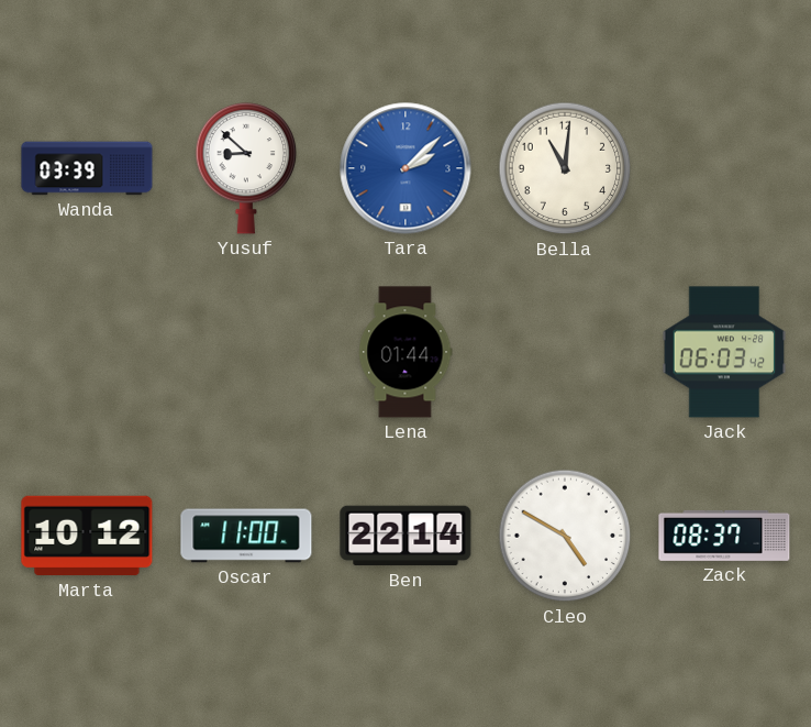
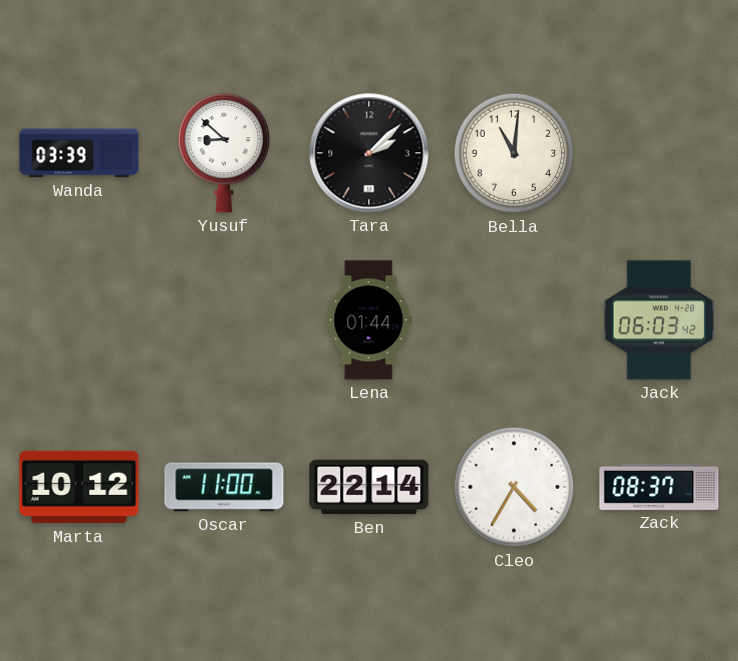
Tara dial: blue -> black
Cleo: 4:50 -> 4:35
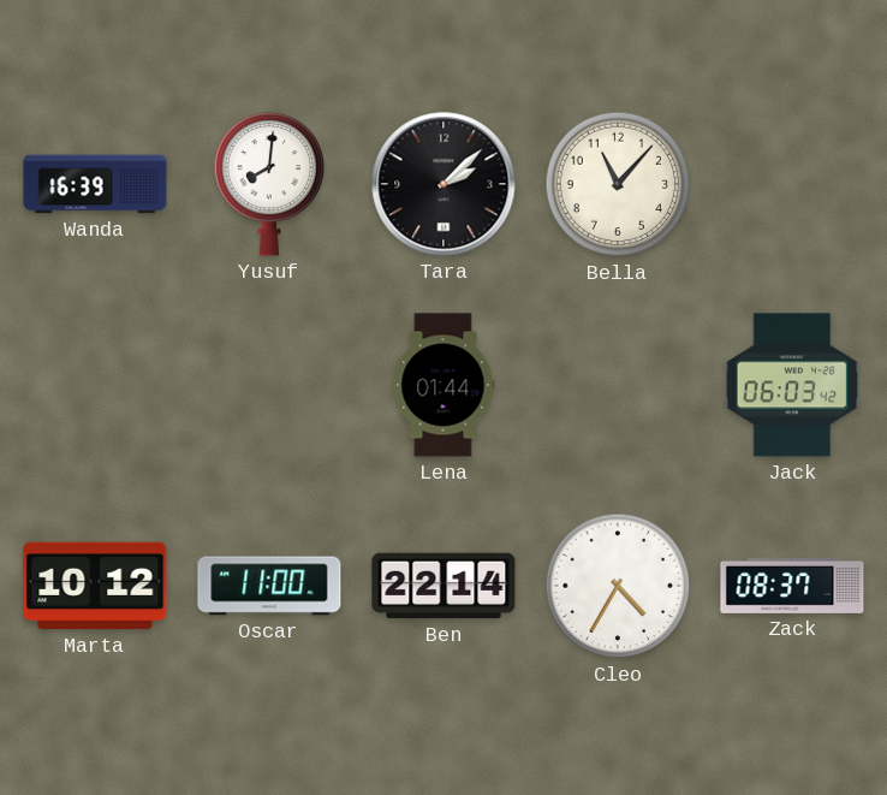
Wanda: 03:39 -> 16:39
Yusuf: 8:52 -> 8:01
Bella: 11:01 -> 11:07
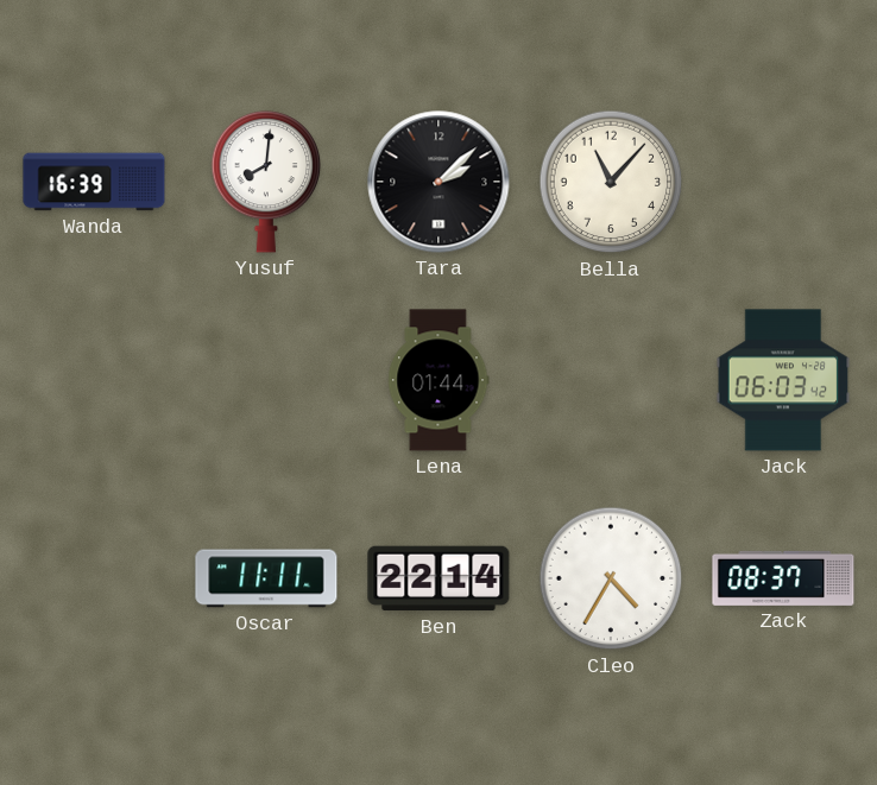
Marta: 10:12 -> none
Oscar: 11:00 -> 11:11
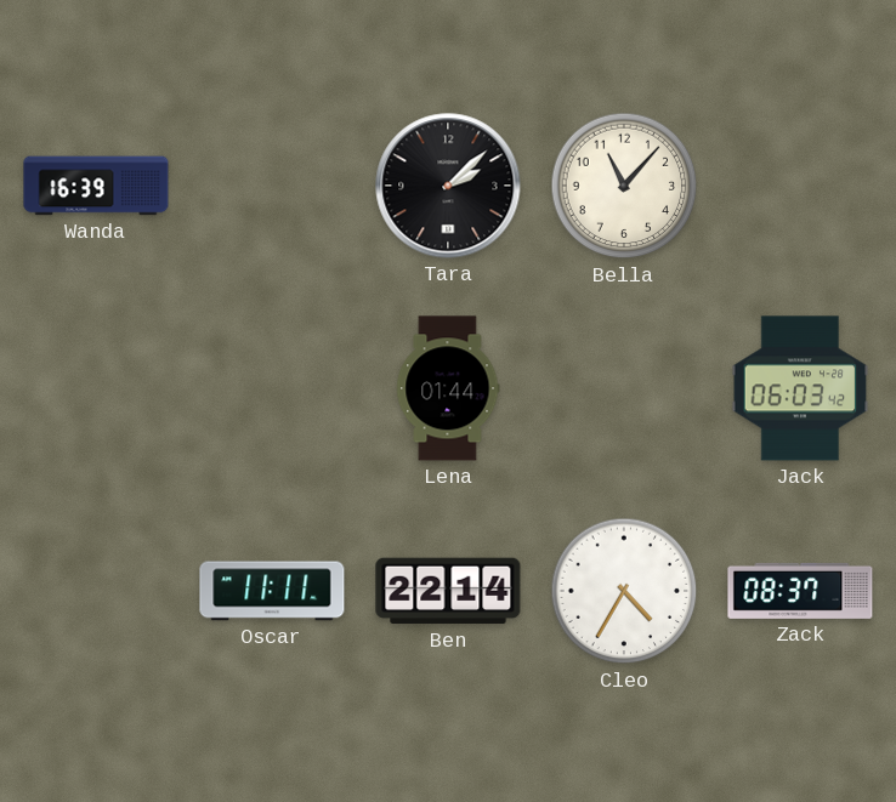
Yusuf: 8:01 -> none
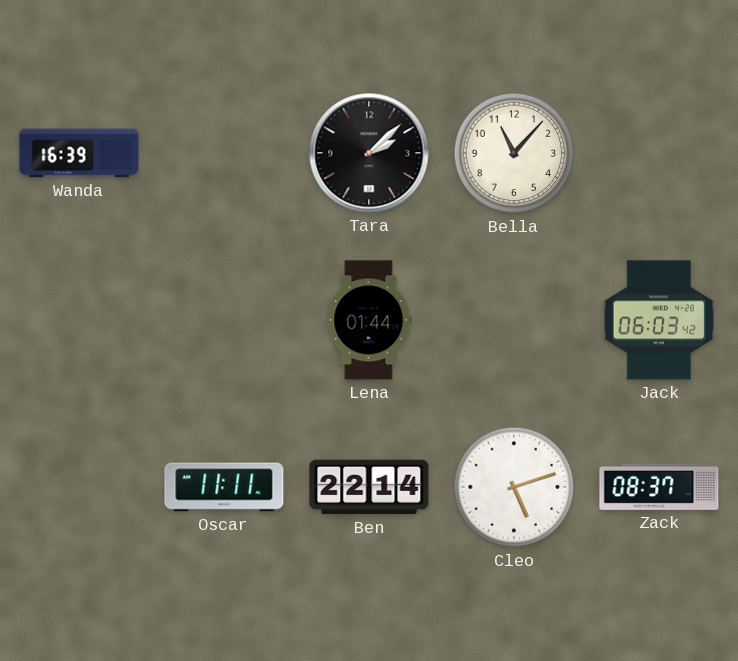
Cleo: 4:35 -> 5:12
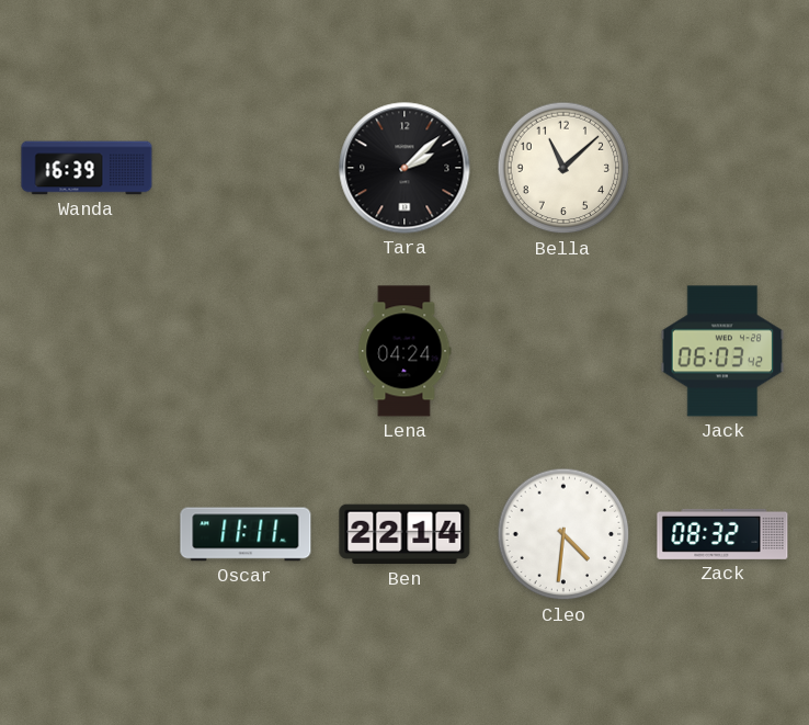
Bella: 11:07 -> 11:08
Lena: 01:44 -> 04:24
Cleo: 5:12 -> 4:31
Zack: 08:37 -> 08:32
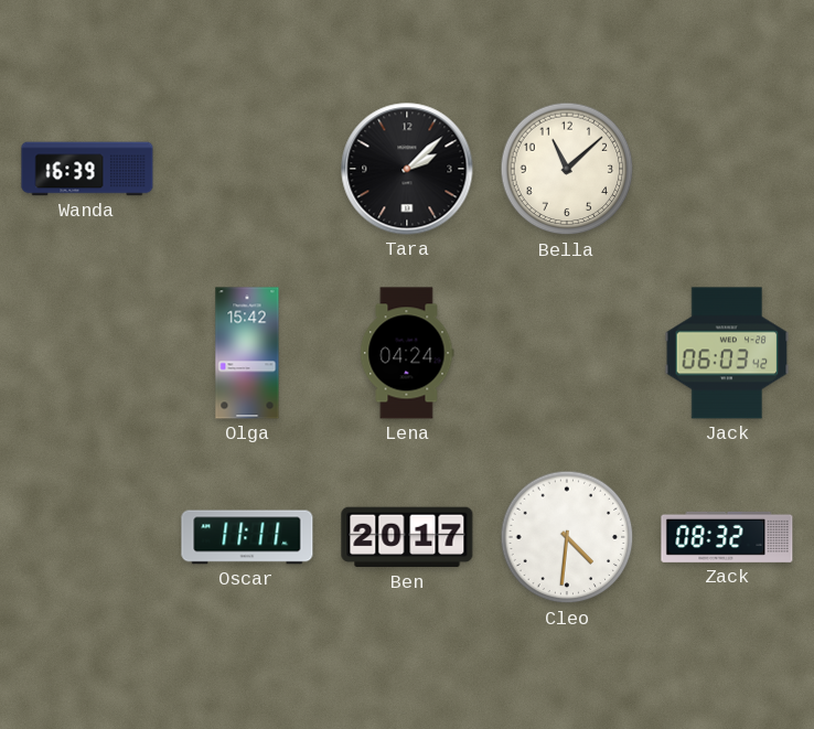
Olga: none -> 15:42
Ben: 22:14 -> 20:17
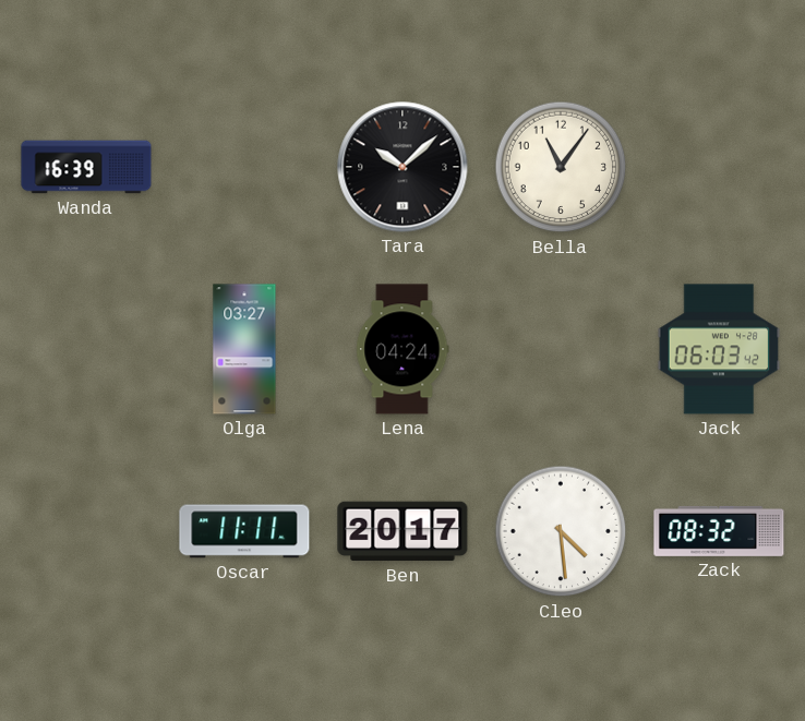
Tara: 2:08 -> 10:08
Bella: 11:08 -> 11:06
Olga: 15:42 -> 03:27
Cleo: 4:31 -> 4:29
